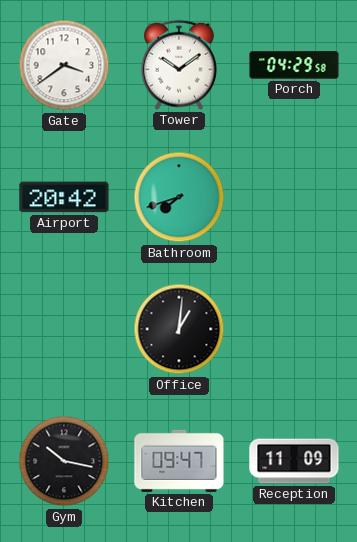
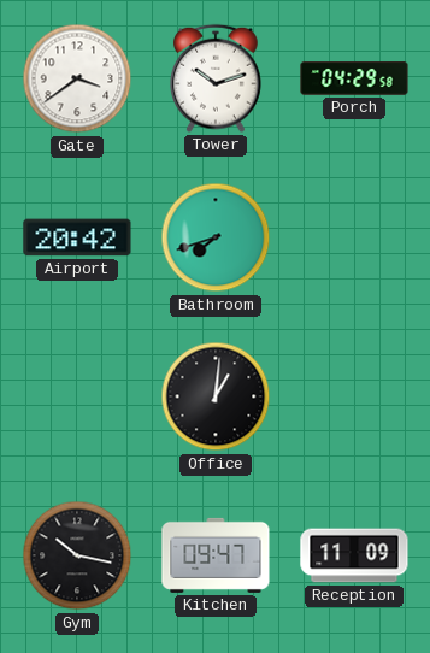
Tower: 10:09 -> 10:12
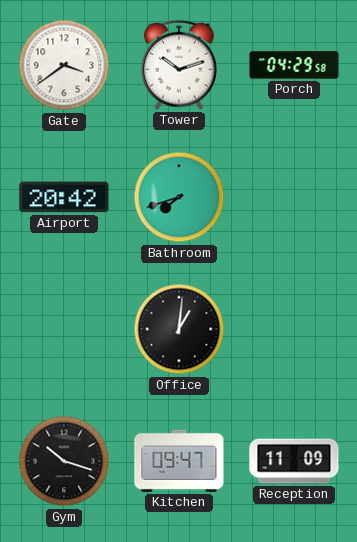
Gym: 10:17 -> 10:18
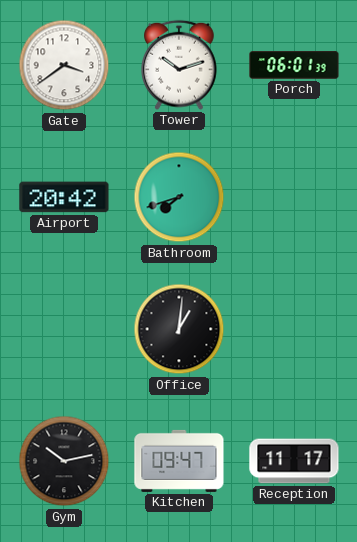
Porch: 04:29 -> 06:01
Gym: 10:18 -> 10:13
Reception: 11:09 -> 11:17
